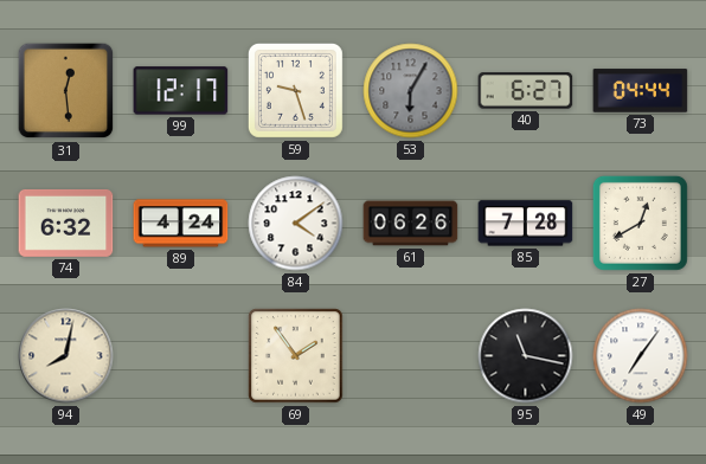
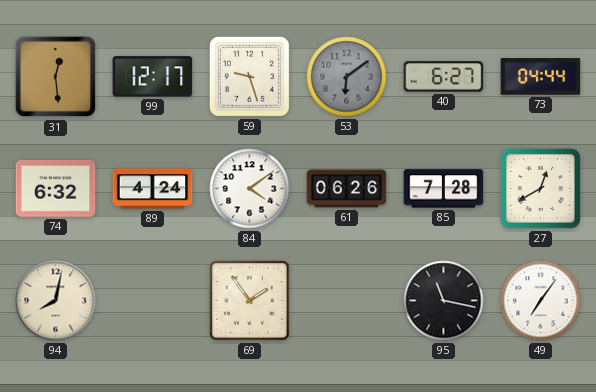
53: 6:05 -> 6:09
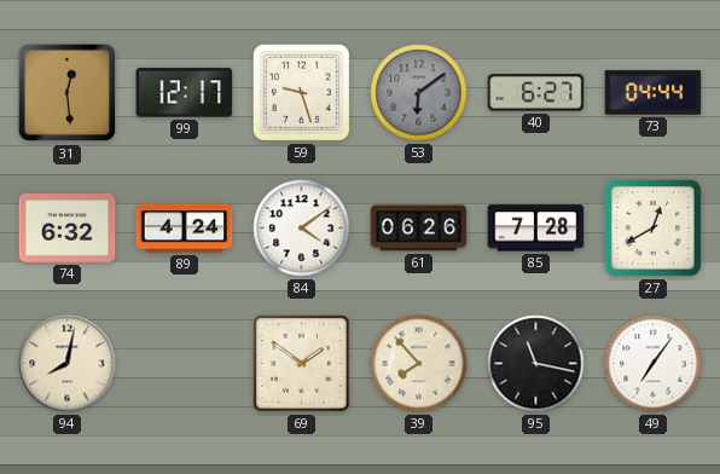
69: 1:54 -> 1:51
39: none -> 7:53
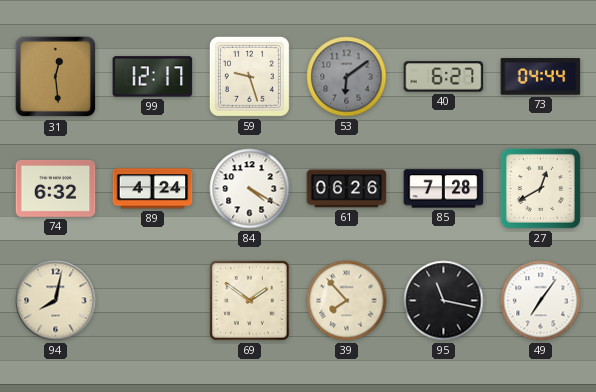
84: 4:09 -> 4:20
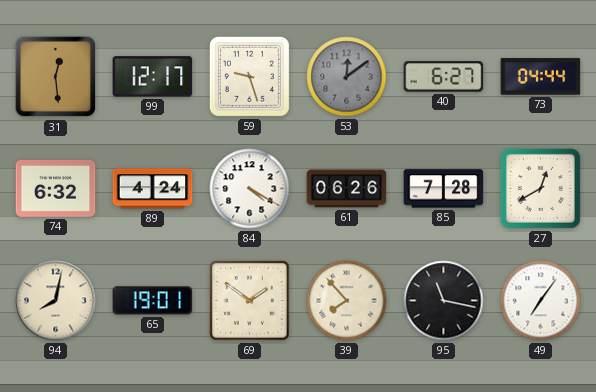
53: 6:09 -> 12:09
65: none -> 19:01
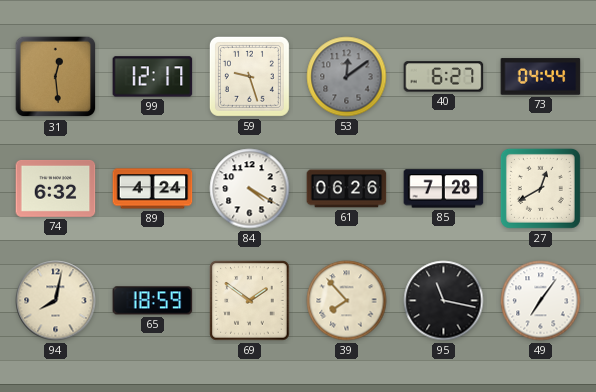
65: 19:01 -> 18:59
